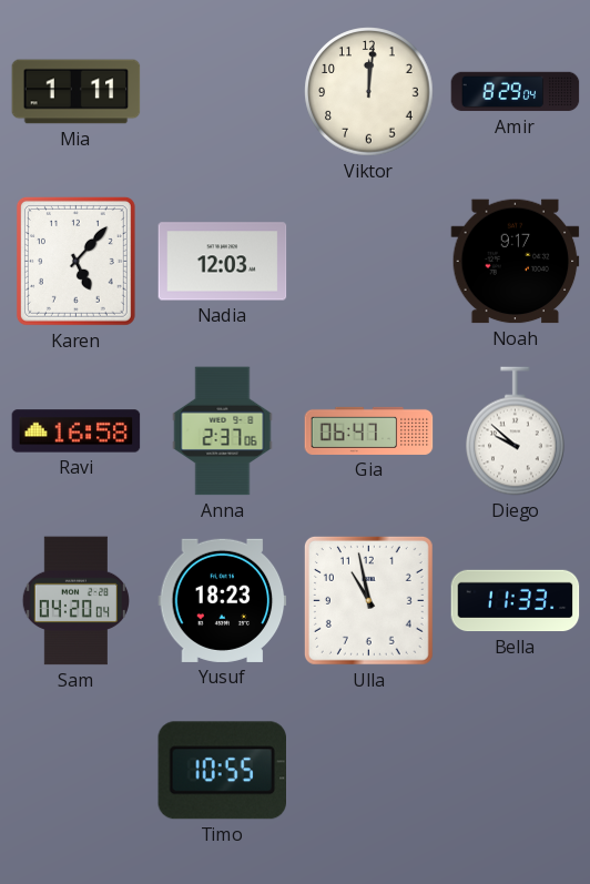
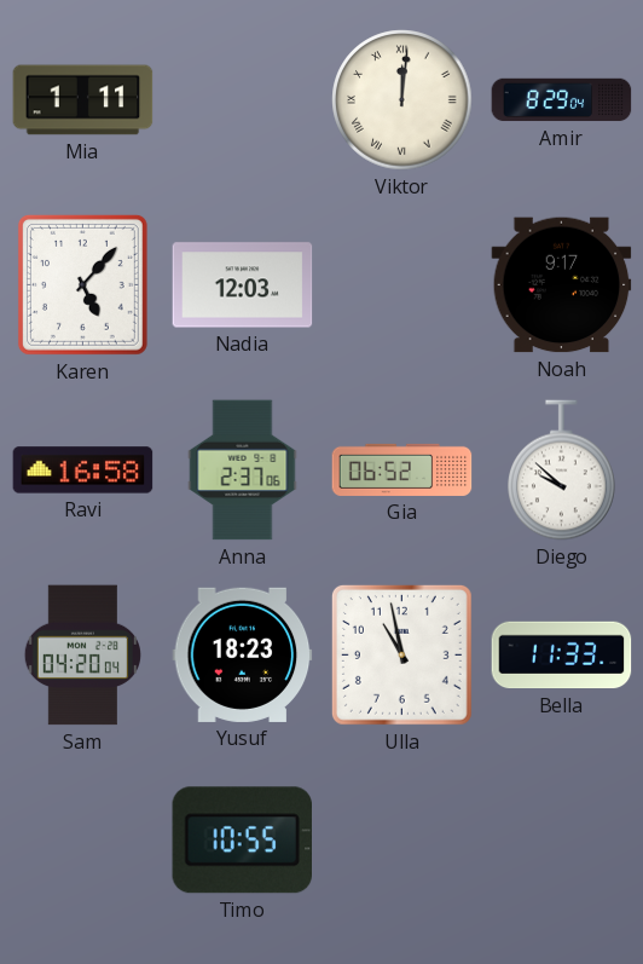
Viktor numerals: Arabic -> Roman
Gia: 06:47 -> 06:52
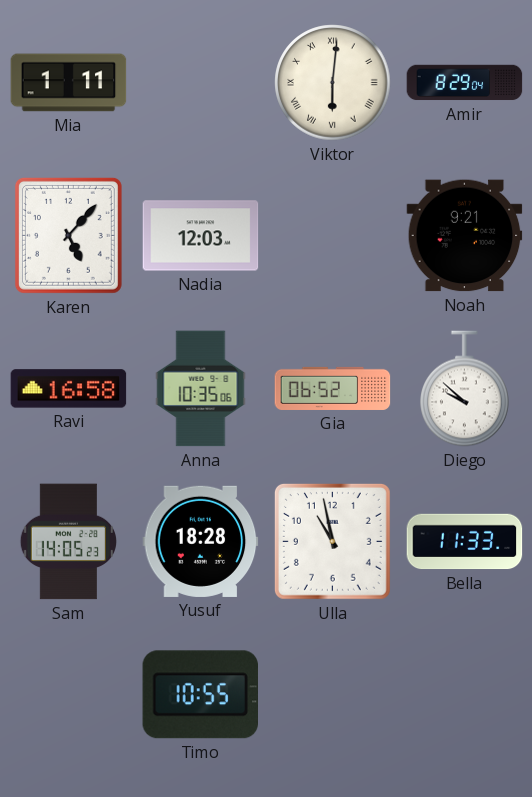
Viktor: 12:01 -> 6:01
Noah: 9:17 -> 9:21
Anna: 2:37 -> 10:35
Sam: 04:20 -> 14:05
Yusuf: 18:23 -> 18:28
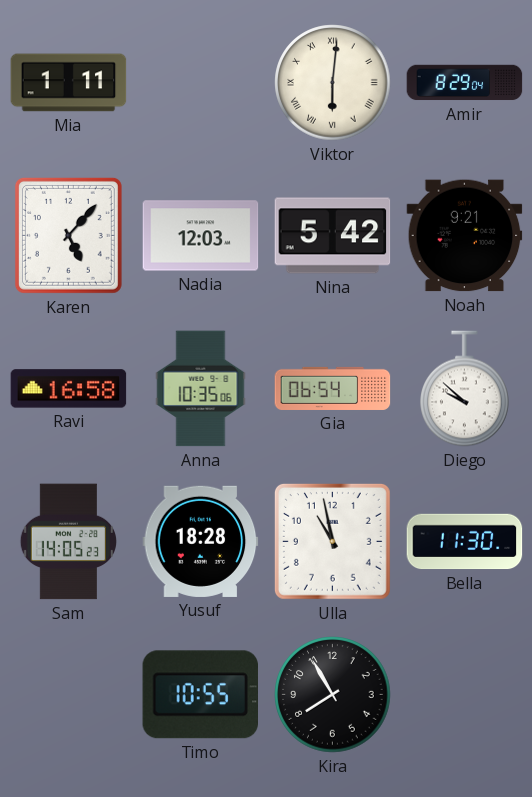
Nina: none -> 5:42
Gia: 06:52 -> 06:54
Bella: 11:33 -> 11:30
Kira: none -> 7:55
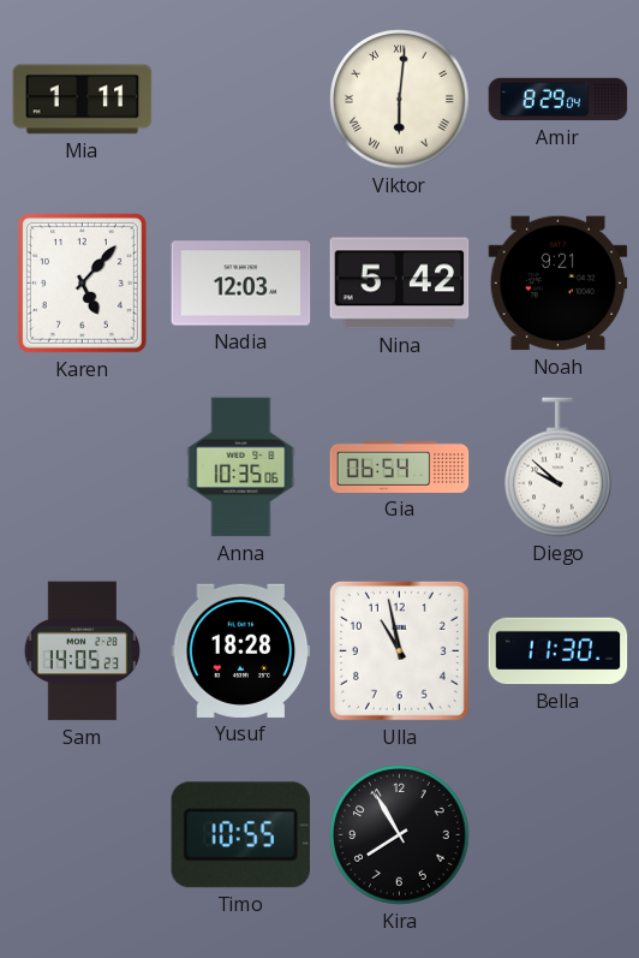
Ravi: 16:58 -> none
